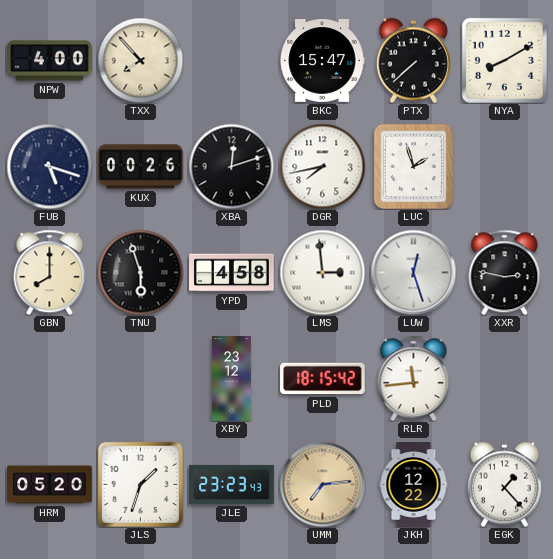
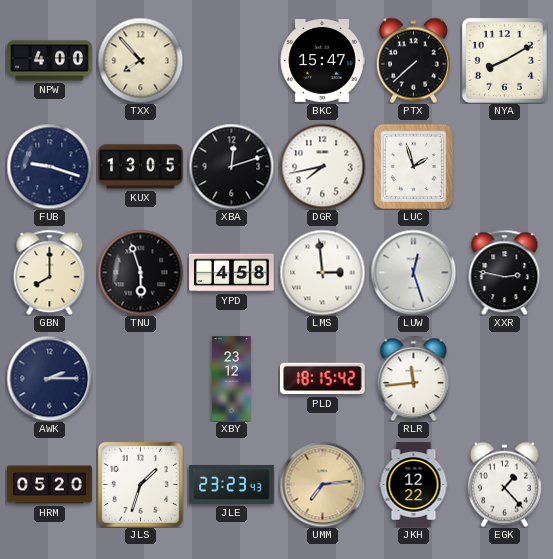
FUB: 5:18 -> 9:18
KUX: 00:26 -> 13:05
AWK: none -> 2:15
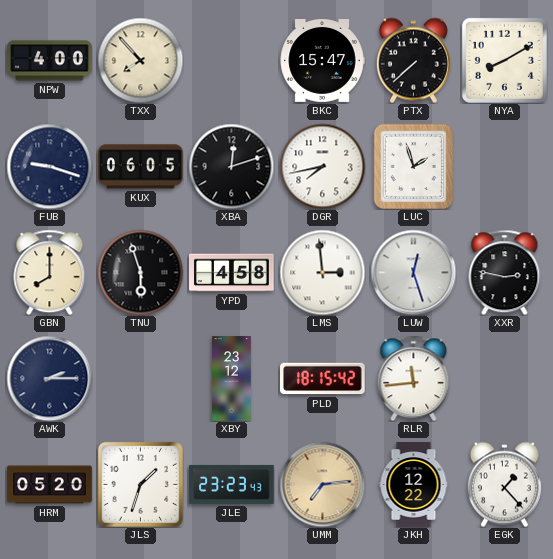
KUX: 13:05 -> 06:05
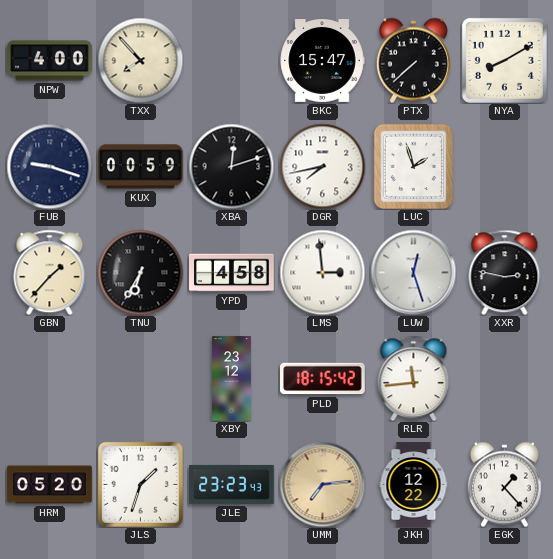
KUX: 06:05 -> 00:59
GBN: 8:00 -> 1:37
TNU: 5:57 -> 6:35
AWK: 2:15 -> none
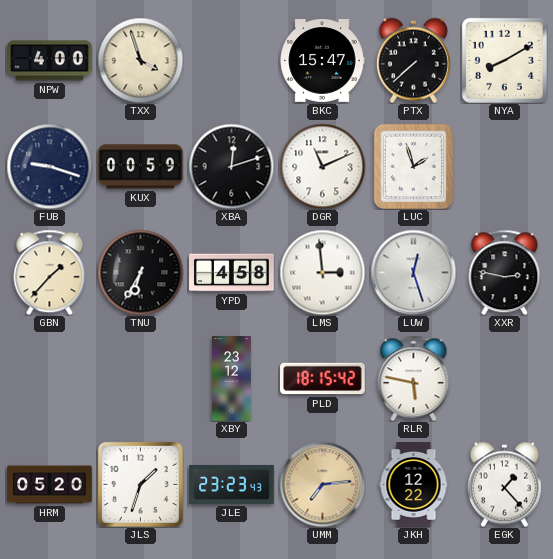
TXX: 7:53 -> 3:57
DGR: 7:43 -> 11:11
RLR: 11:44 -> 5:47
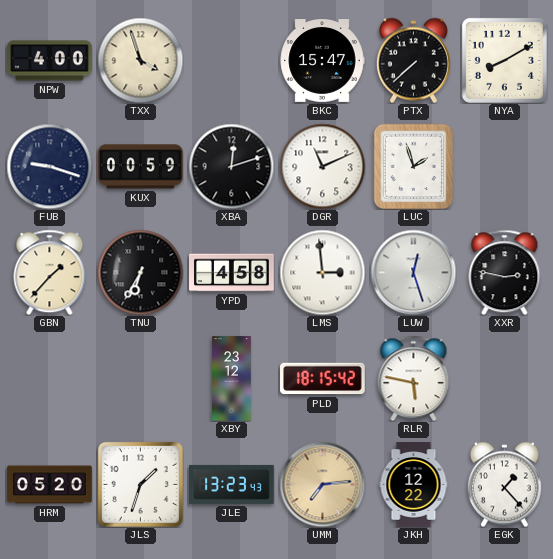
JLE: 23:23 -> 13:23
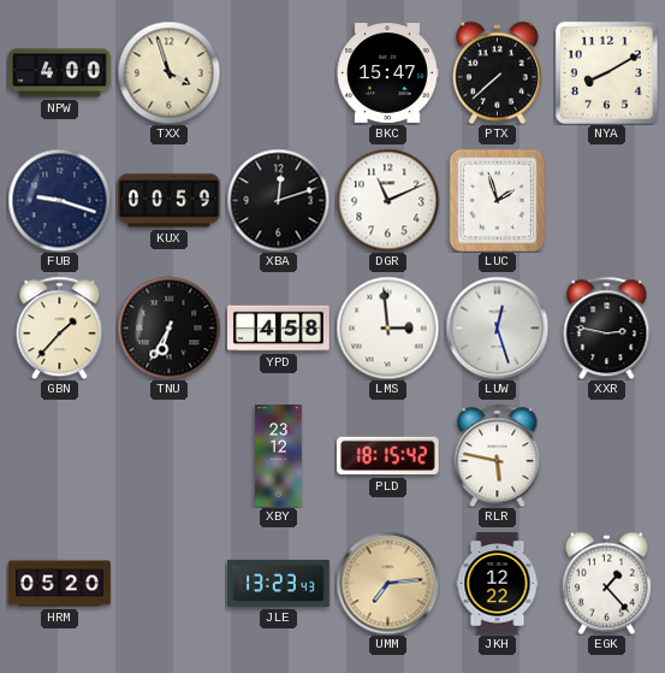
JLS: 1:33 -> none
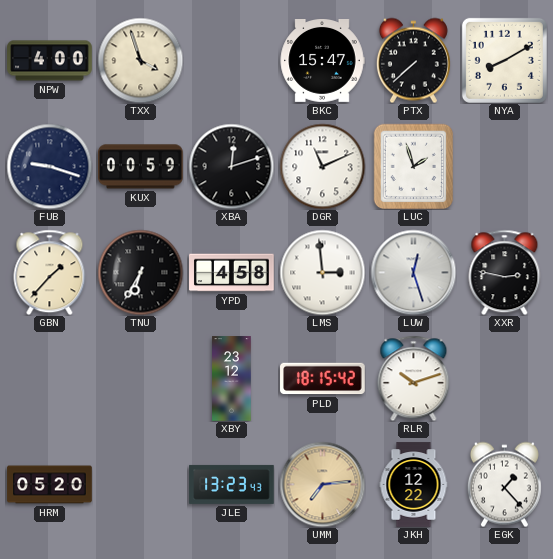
RLR: 5:47 -> 10:12
